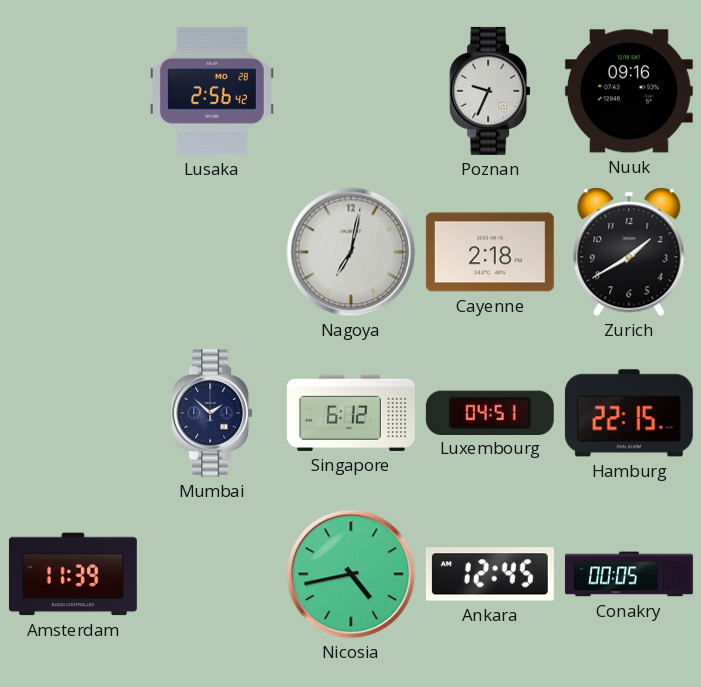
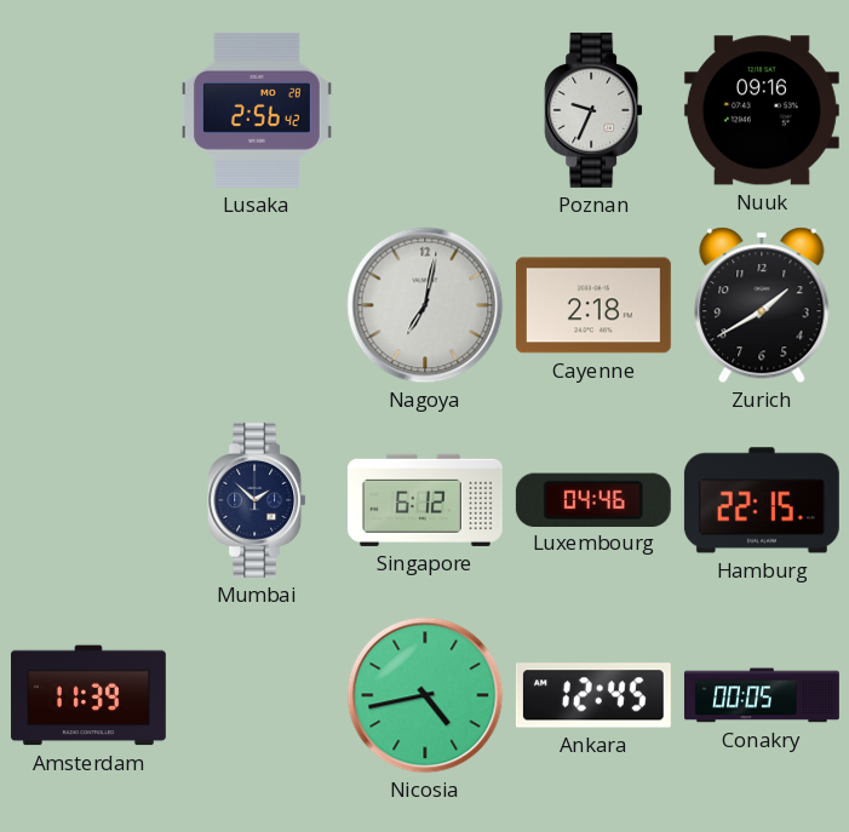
Luxembourg: 04:51 -> 04:46
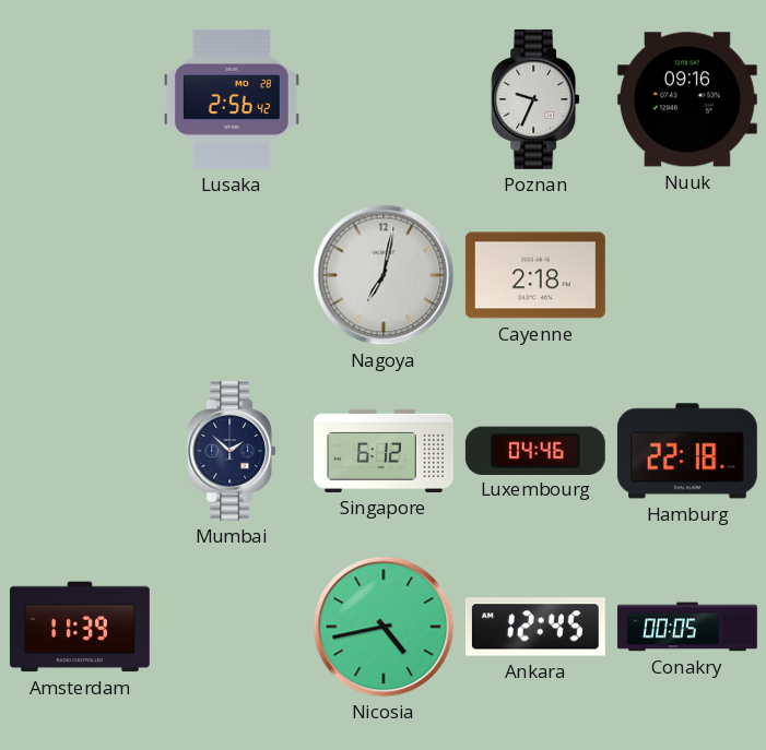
Zurich: 1:40 -> none
Hamburg: 22:15 -> 22:18
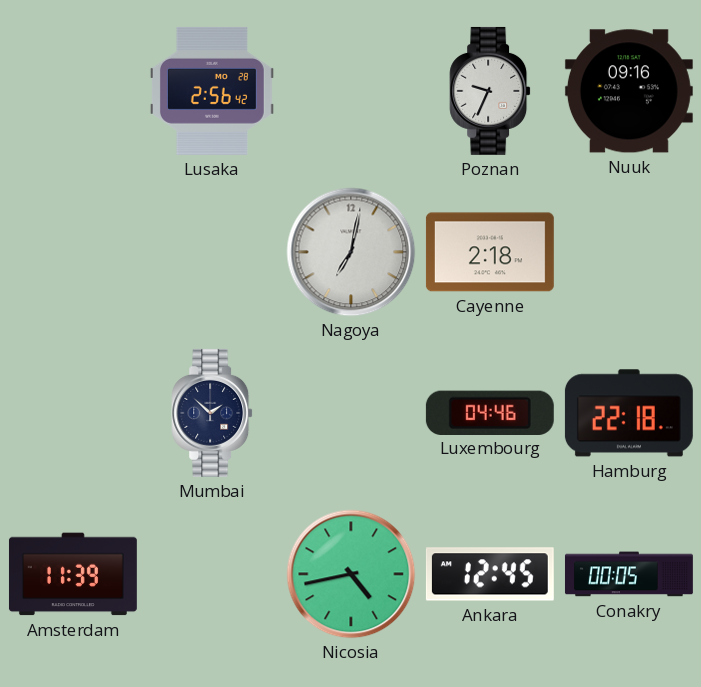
Singapore: 6:12 -> none
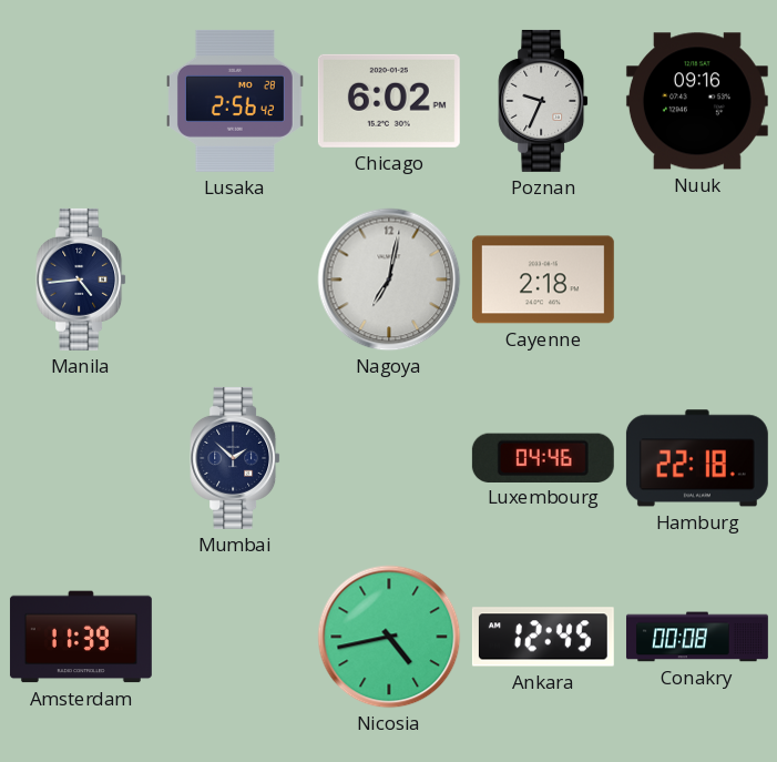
Chicago: none -> 6:02
Manila: none -> 4:44
Conakry: 00:05 -> 00:08
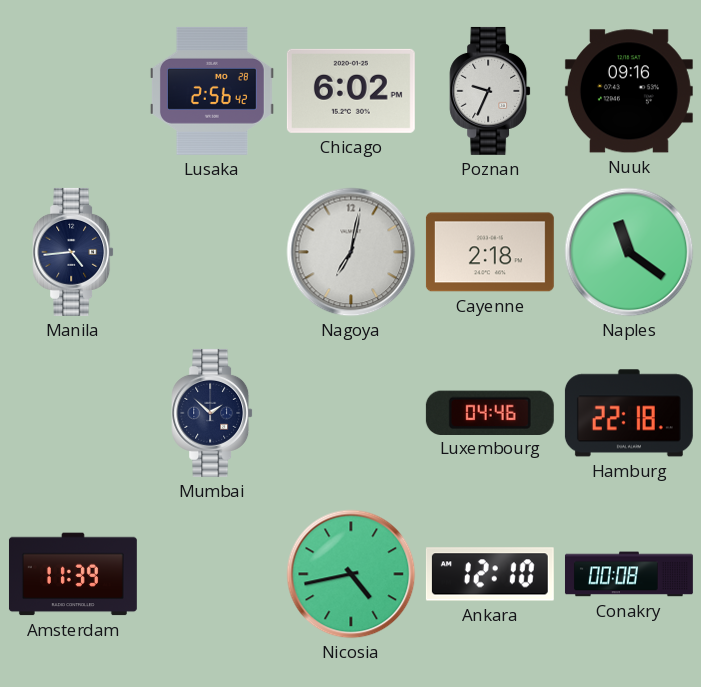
Naples: none -> 11:21
Ankara: 12:45 -> 12:10
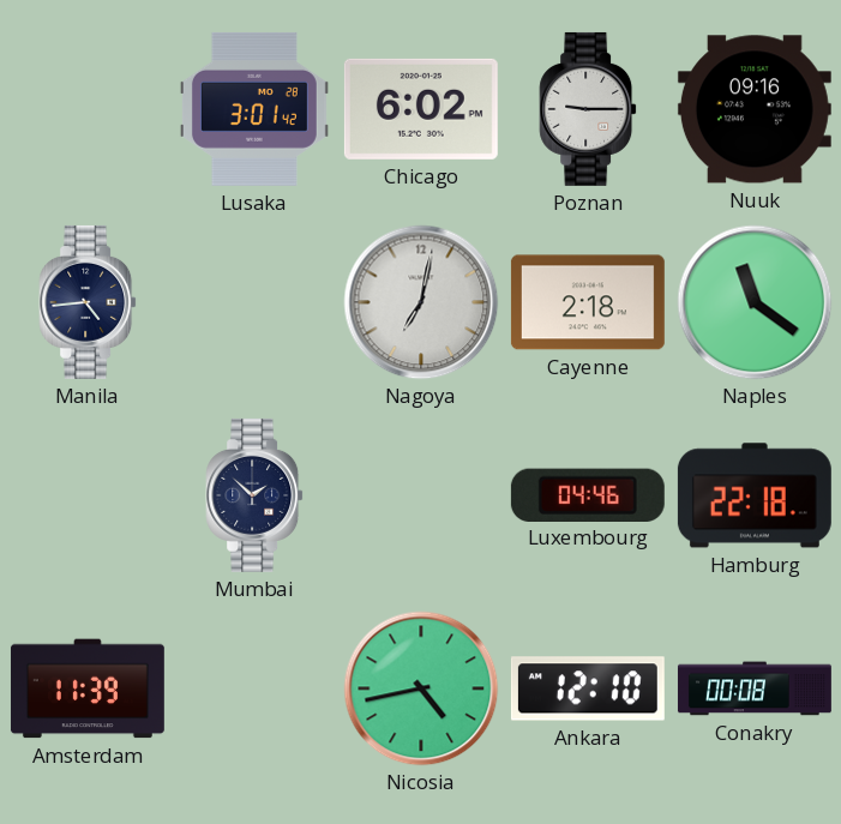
Lusaka: 2:56 -> 3:01
Poznan: 9:34 -> 9:15
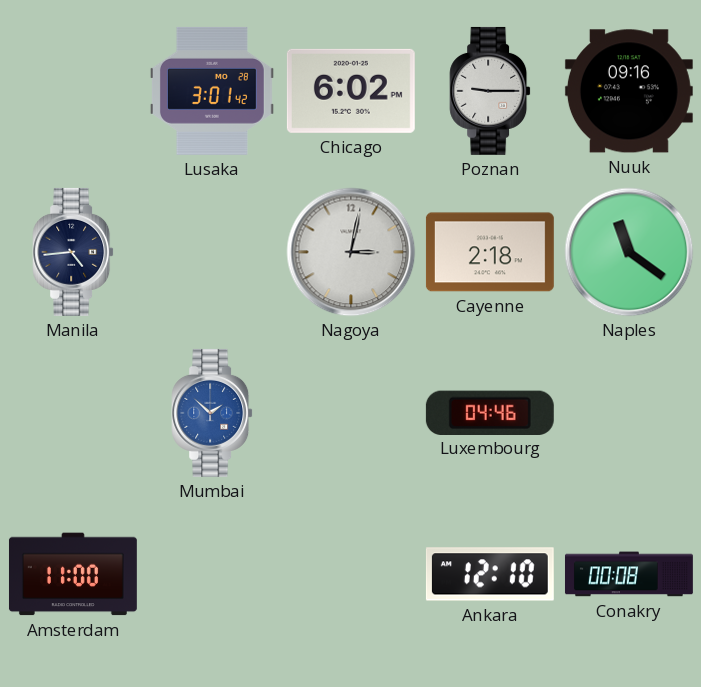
Nagoya: 7:02 -> 3:02
Mumbai dial: navy -> blue
Hamburg: 22:18 -> none
Amsterdam: 11:39 -> 11:00
Nicosia: 4:43 -> none
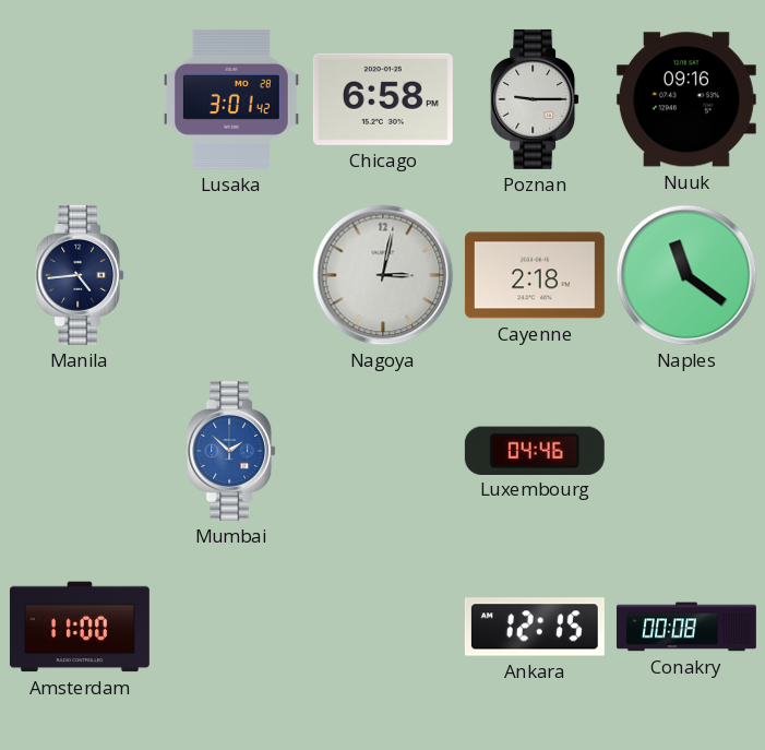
Chicago: 6:02 -> 6:58
Ankara: 12:10 -> 12:15
